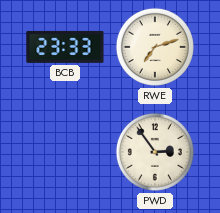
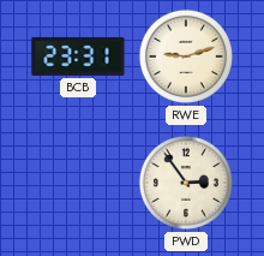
BCB: 23:33 -> 23:31
RWE: 7:12 -> 9:12
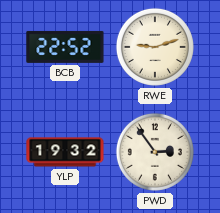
BCB: 23:31 -> 22:52
YLP: none -> 19:32
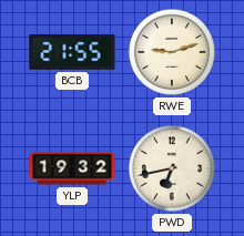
BCB: 22:52 -> 21:55
PWD: 2:54 -> 6:43
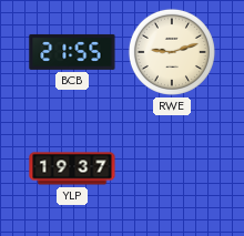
YLP: 19:32 -> 19:37
PWD: 6:43 -> none
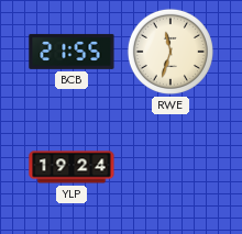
RWE: 9:12 -> 11:33
YLP: 19:37 -> 19:24
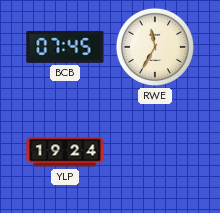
BCB: 21:55 -> 07:45
RWE: 11:33 -> 11:35
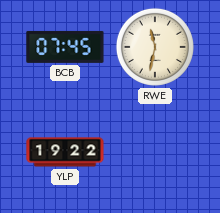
RWE: 11:35 -> 11:32
YLP: 19:24 -> 19:22
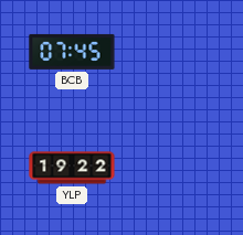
RWE: 11:32 -> none
